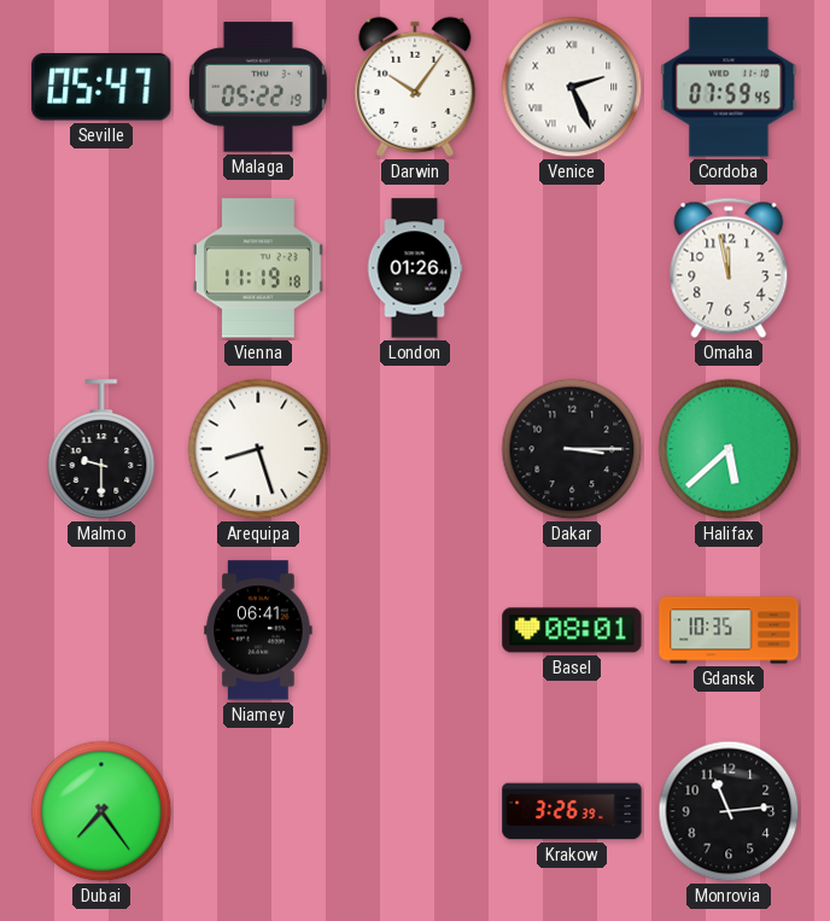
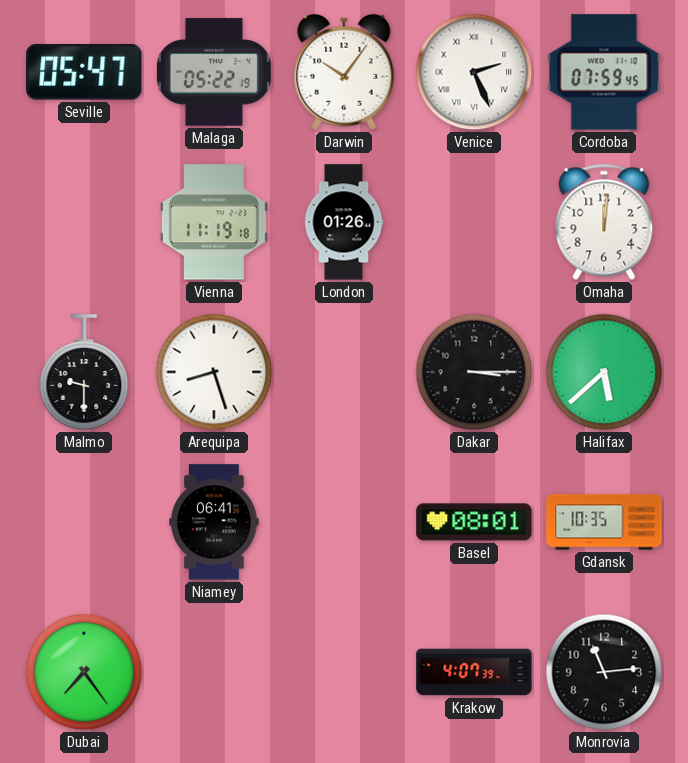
Omaha: 11:58 -> 12:01
Krakow: 3:26 -> 4:07
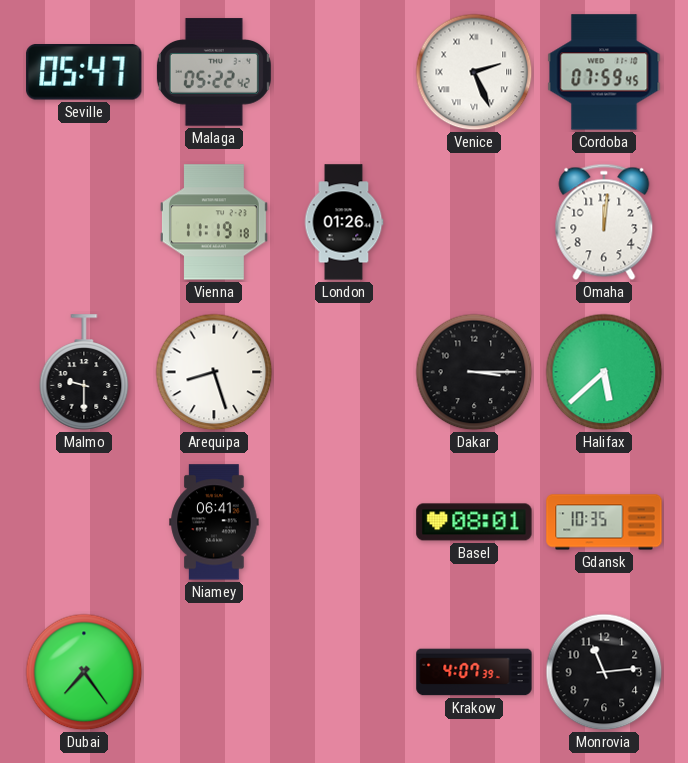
Malaga: 05:22:19 -> 05:22:42
Darwin: 10:06 -> none
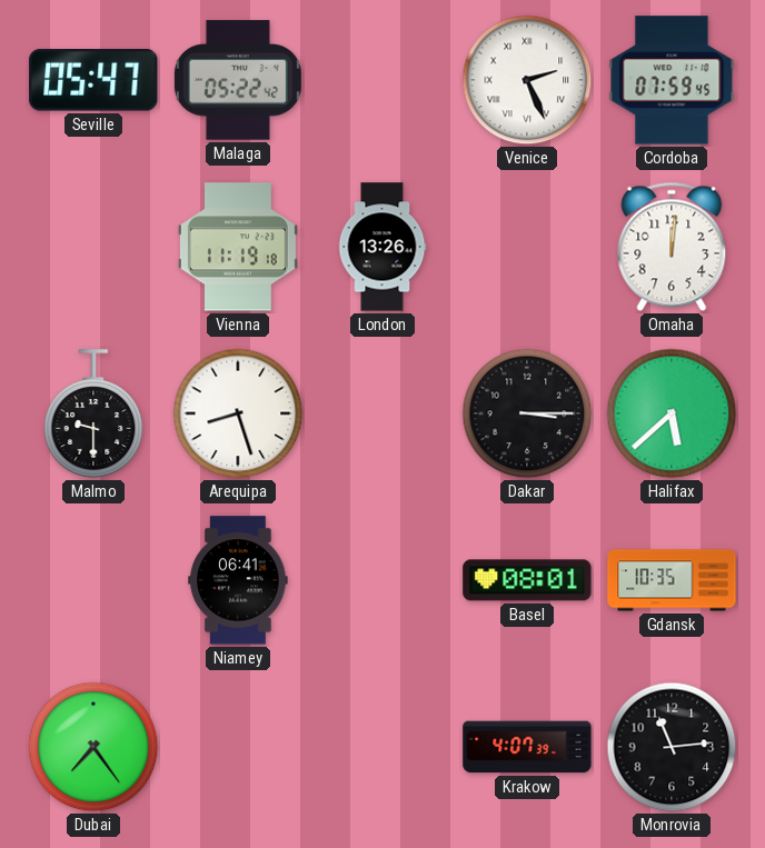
London: 01:26 -> 13:26
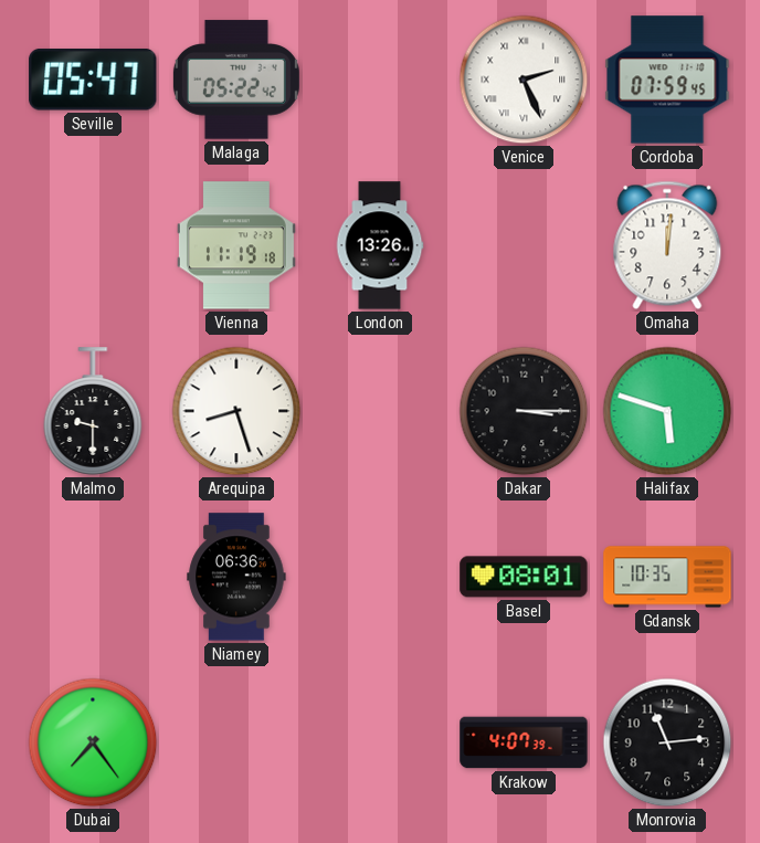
Halifax: 5:38 -> 5:48
Niamey: 06:41 -> 06:36
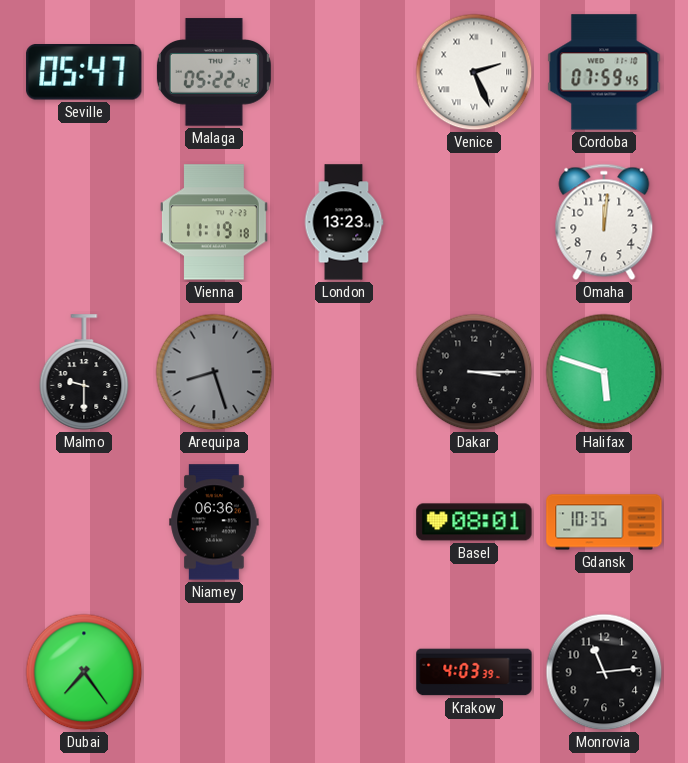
London: 13:26 -> 13:23
Arequipa dial: white -> grey
Krakow: 4:07 -> 4:03
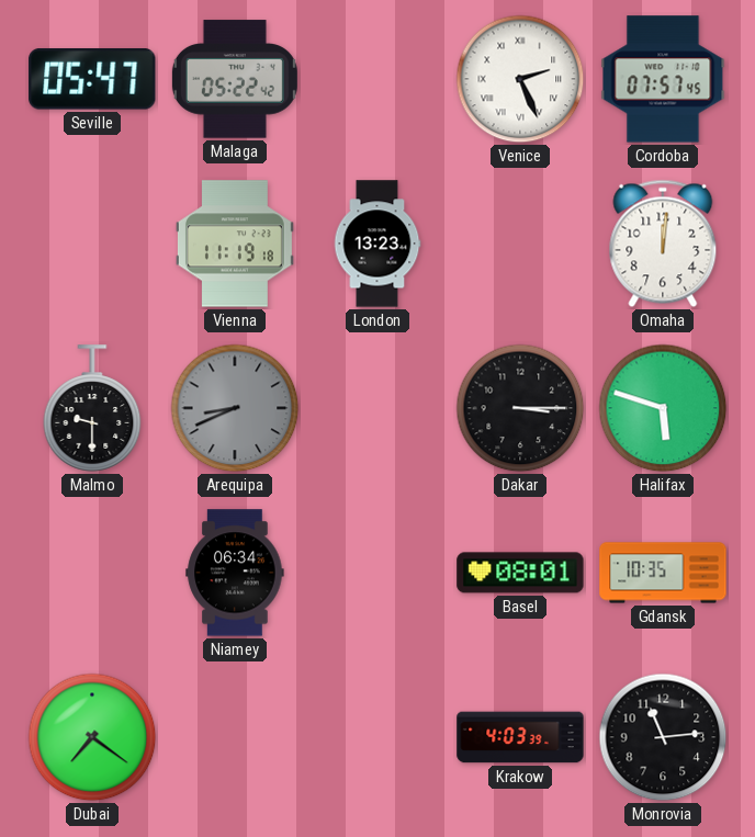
Cordoba: 07:59 -> 07:57
Arequipa: 8:27 -> 8:41
Niamey: 06:36 -> 06:34
Dubai: 7:24 -> 7:21
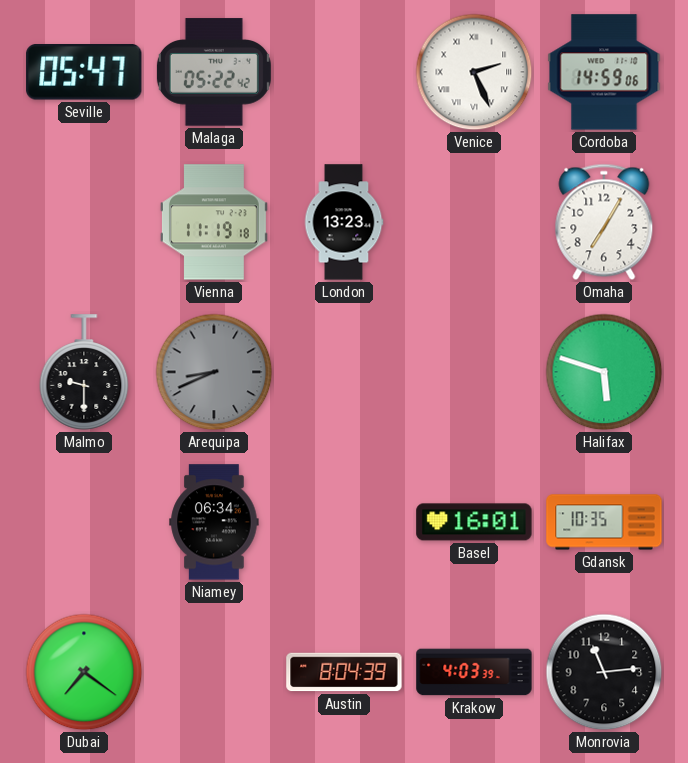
Cordoba: 07:57 -> 14:59
Omaha: 12:01 -> 7:05
Dakar: 3:15 -> none
Basel: 08:01 -> 16:01
Austin: none -> 8:04
